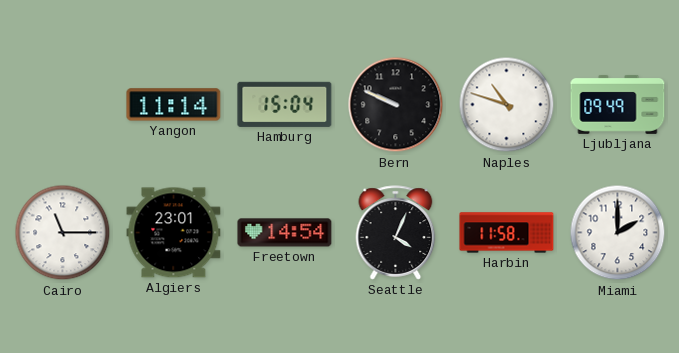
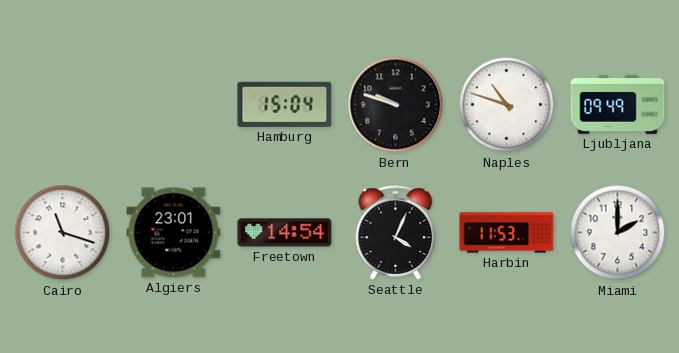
Yangon: 11:14 -> none
Bern: 9:49 -> 9:48
Cairo: 11:15 -> 11:18
Harbin: 11:58 -> 11:53
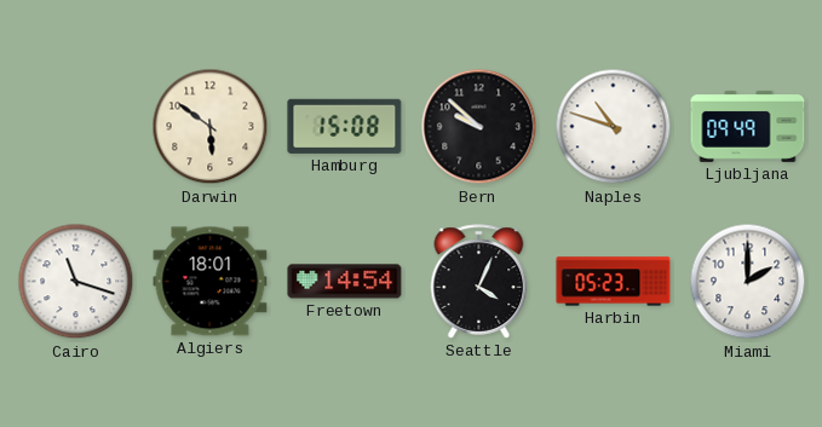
Darwin: none -> 5:51
Hamburg: 15:04 -> 15:08
Bern: 9:48 -> 9:52
Algiers: 23:01 -> 18:01
Harbin: 11:53 -> 05:23
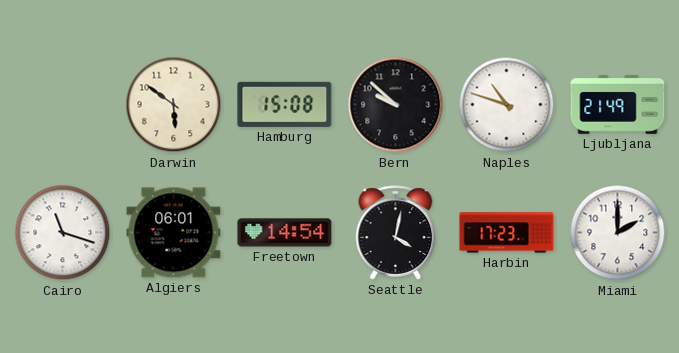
Ljubljana: 09:49 -> 21:49
Algiers: 18:01 -> 06:01
Seattle: 4:04 -> 4:02
Harbin: 05:23 -> 17:23
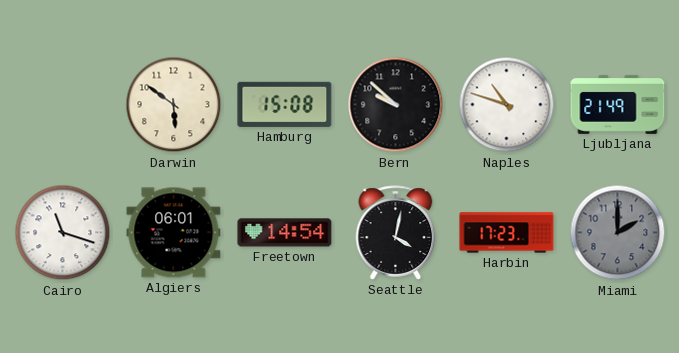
Miami dial: white -> grey
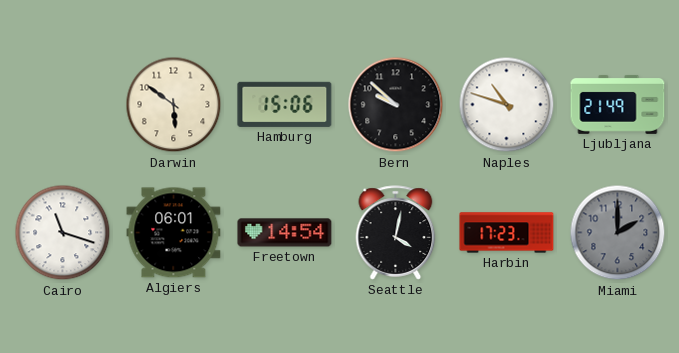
Hamburg: 15:08 -> 15:06
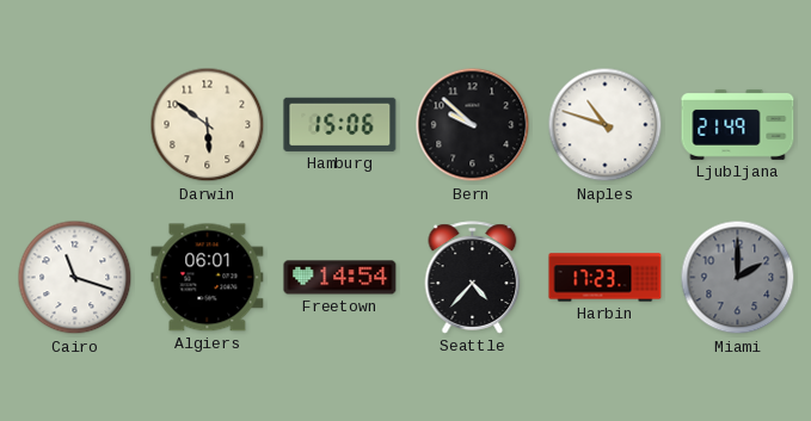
Seattle: 4:02 -> 4:37
